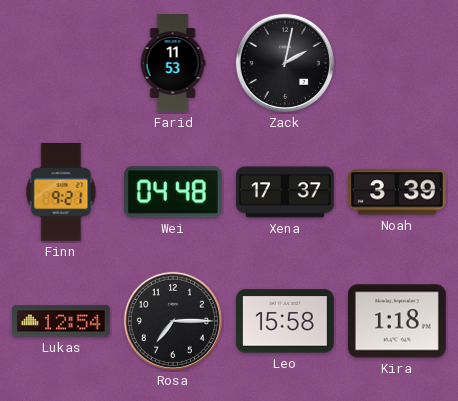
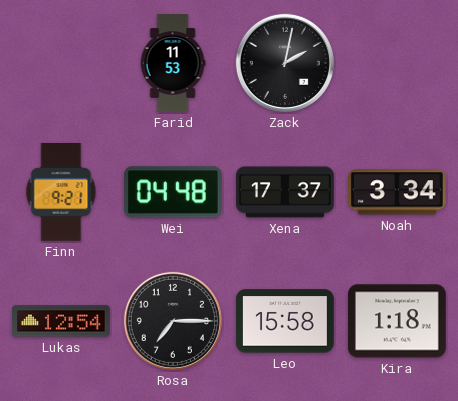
Noah: 3:39 -> 3:34
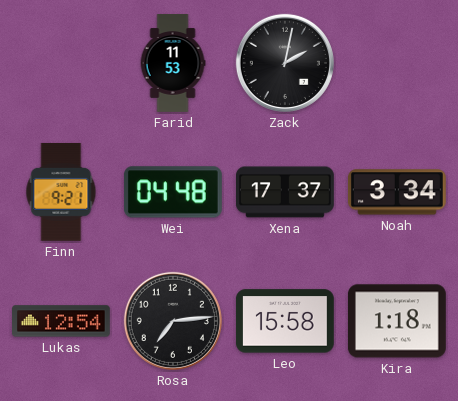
Rosa: 7:15 -> 7:14
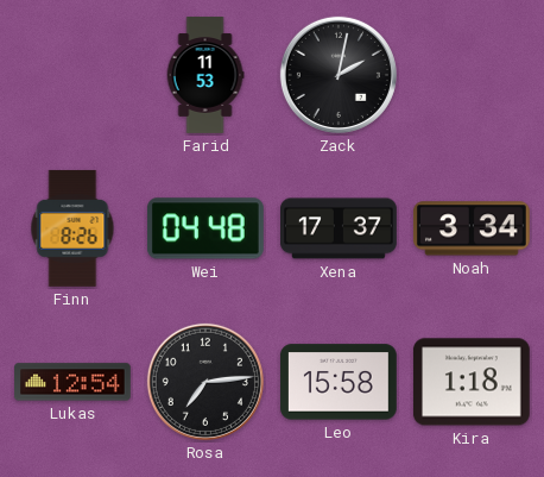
Finn: 9:21 -> 8:26
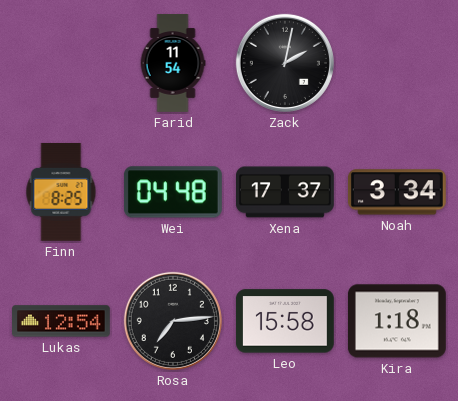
Farid: 11:53 -> 11:54
Finn: 8:26 -> 8:25
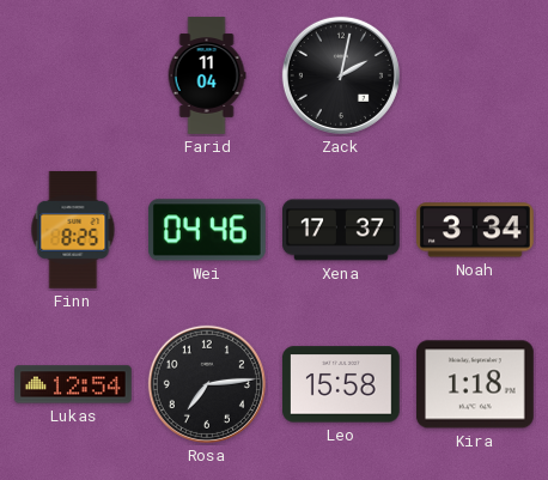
Farid: 11:54 -> 11:04
Wei: 04:48 -> 04:46
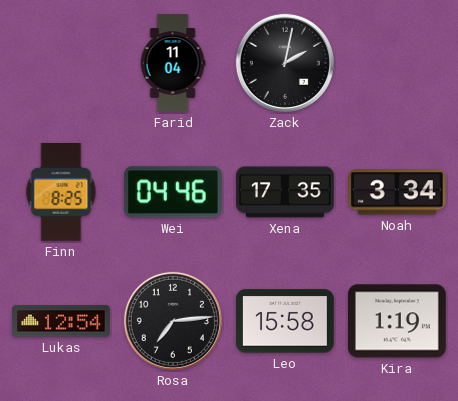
Xena: 17:37 -> 17:35
Kira: 1:18 -> 1:19
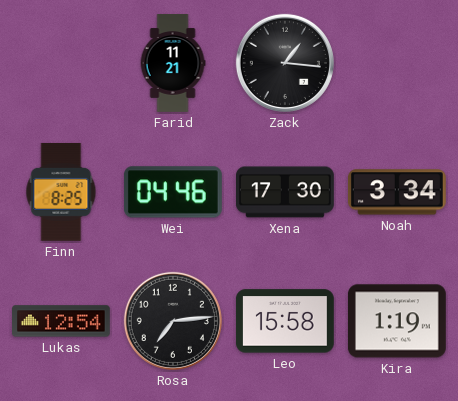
Farid: 11:04 -> 11:21
Zack: 2:02 -> 1:16
Xena: 17:35 -> 17:30
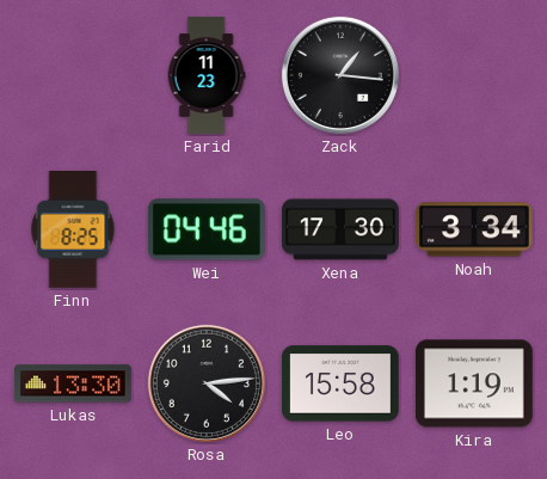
Farid: 11:21 -> 11:23
Lukas: 12:54 -> 13:30
Rosa: 7:14 -> 4:14
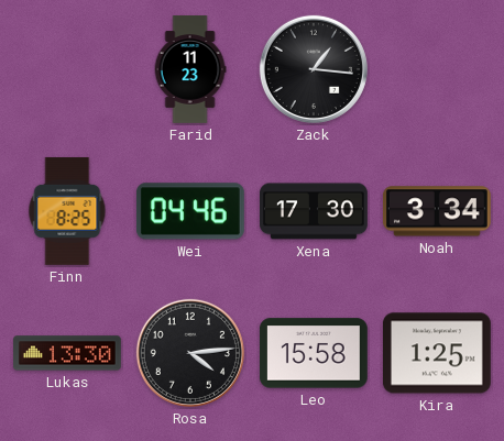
Kira: 1:19 -> 1:25
